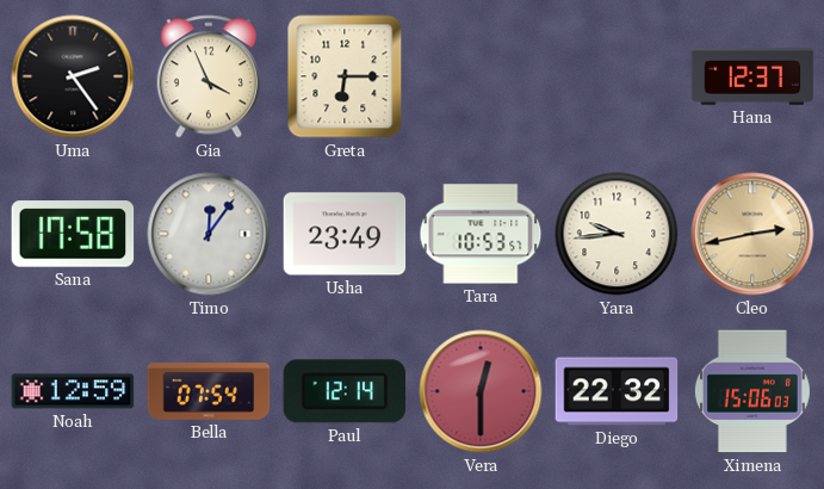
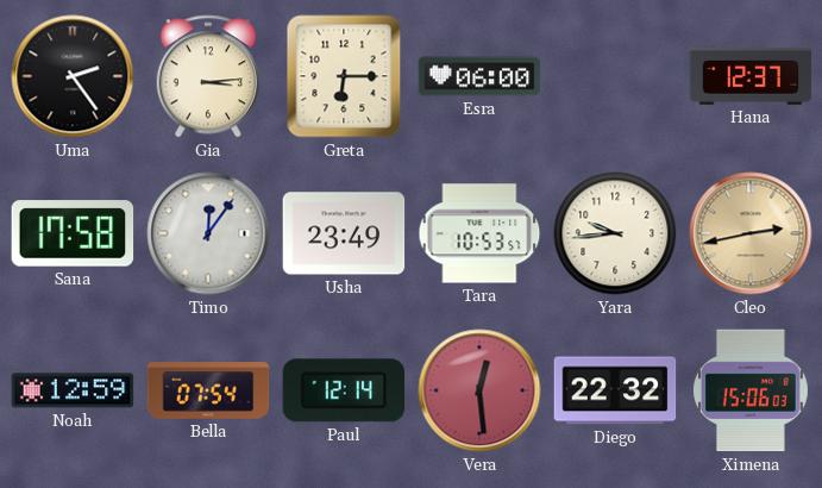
Gia: 3:56 -> 3:14
Esra: none -> 06:00
Vera: 12:30 -> 12:29
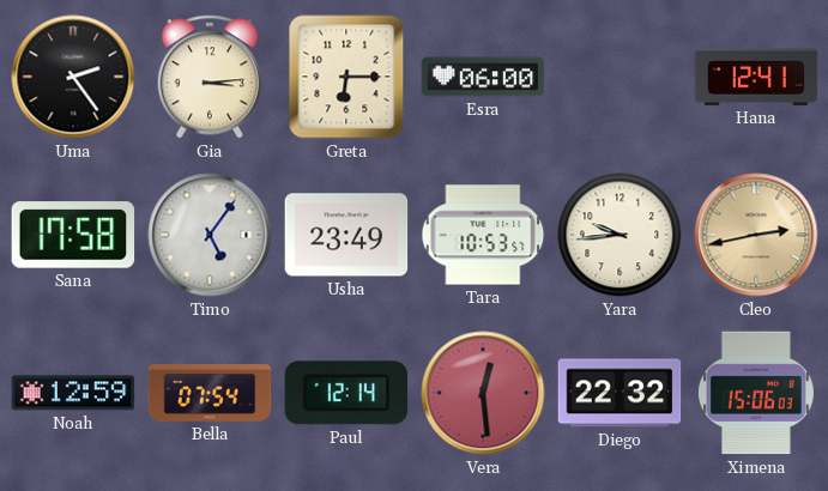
Hana: 12:37 -> 12:41
Timo: 12:06 -> 5:06
